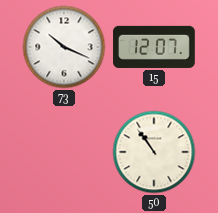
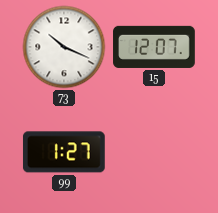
99: none -> 1:27
50: 10:54 -> none
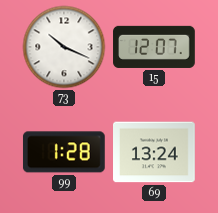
99: 1:27 -> 1:28
69: none -> 13:24
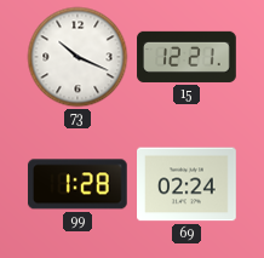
15: 12:07 -> 12:21
69: 13:24 -> 02:24
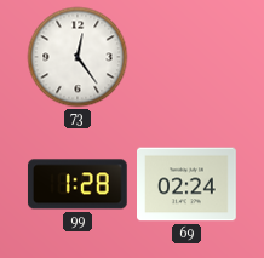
73: 10:19 -> 12:24
15: 12:21 -> none
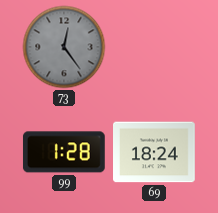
73 dial: white -> grey
69: 02:24 -> 18:24
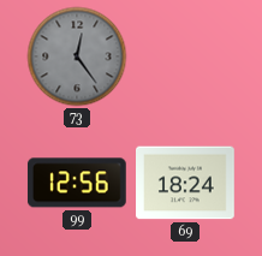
99: 1:28 -> 12:56
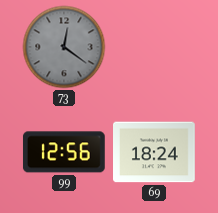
73: 12:24 -> 12:21
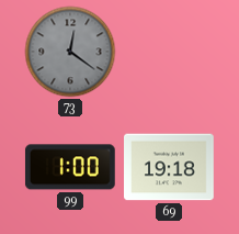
99: 12:56 -> 1:00
69: 18:24 -> 19:18
